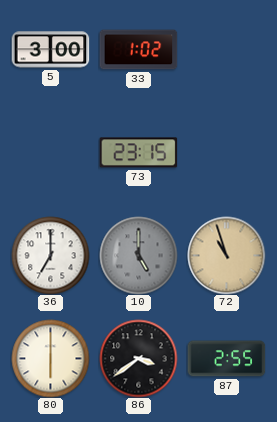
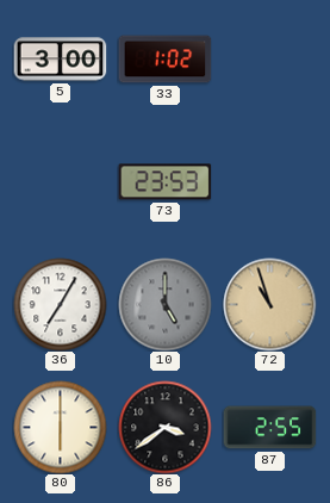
73: 23:15 -> 23:53
36: 7:00 -> 7:05
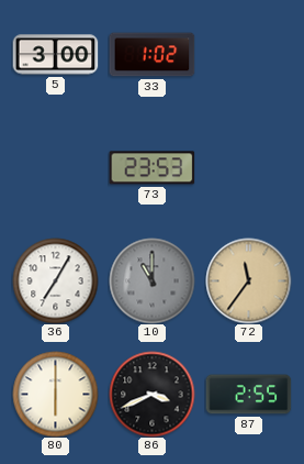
10: 5:00 -> 11:00
72: 10:57 -> 11:36
86: 3:39 -> 3:41
